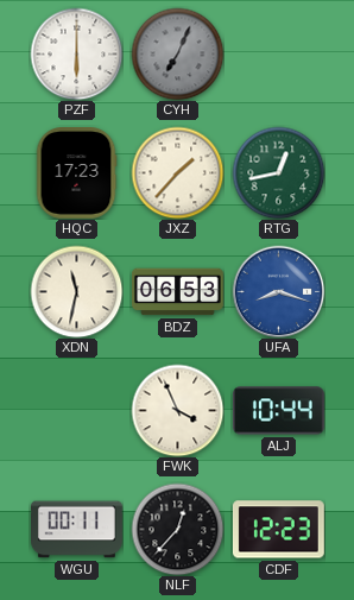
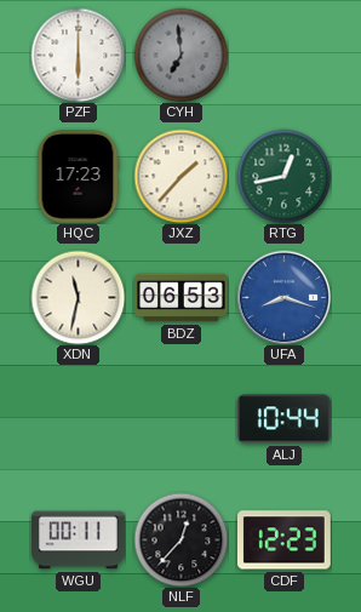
CYH: 7:04 -> 6:59
FWK: 3:56 -> none
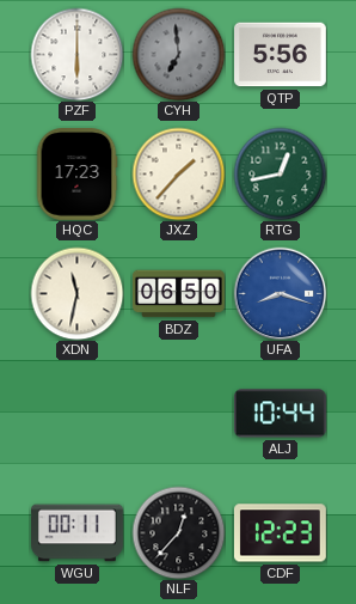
QTP: none -> 5:56
BDZ: 06:53 -> 06:50
